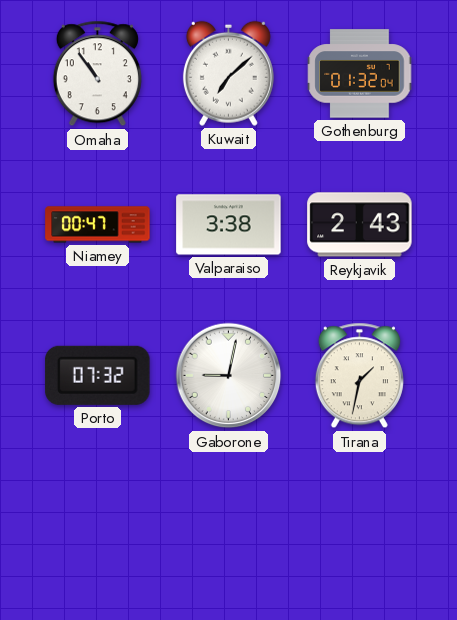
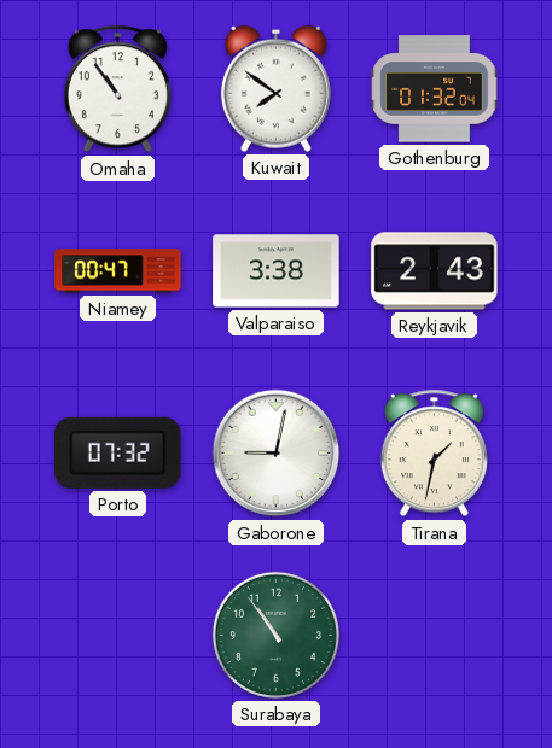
Kuwait: 7:08 -> 7:51
Surabaya: none -> 10:54
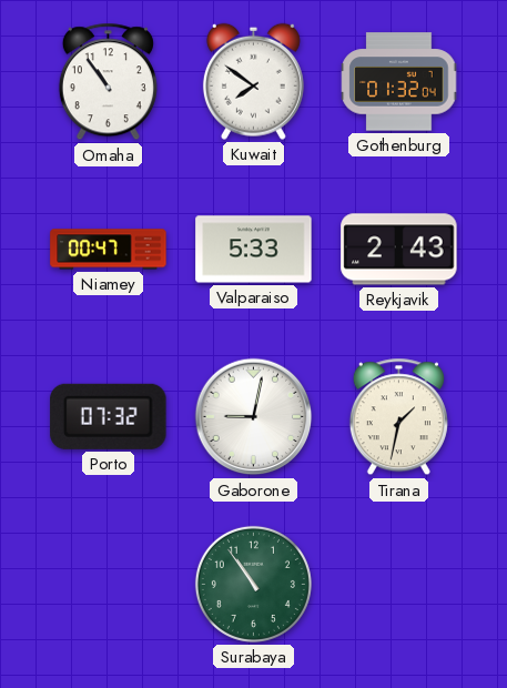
Valparaiso: 3:38 -> 5:33
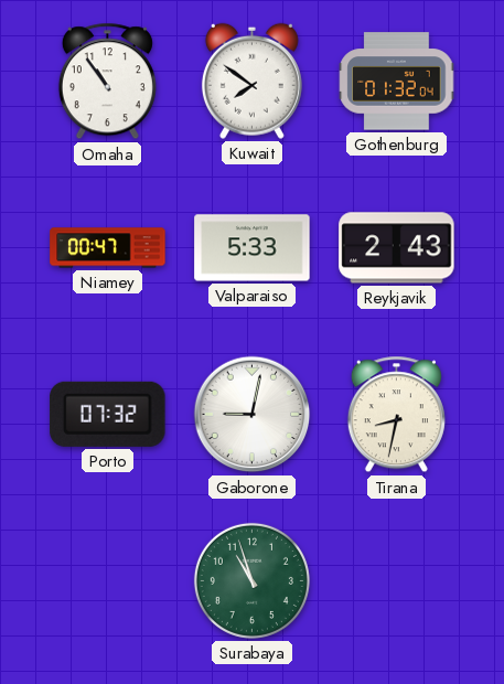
Tirana: 1:32 -> 8:32
Surabaya: 10:54 -> 10:57
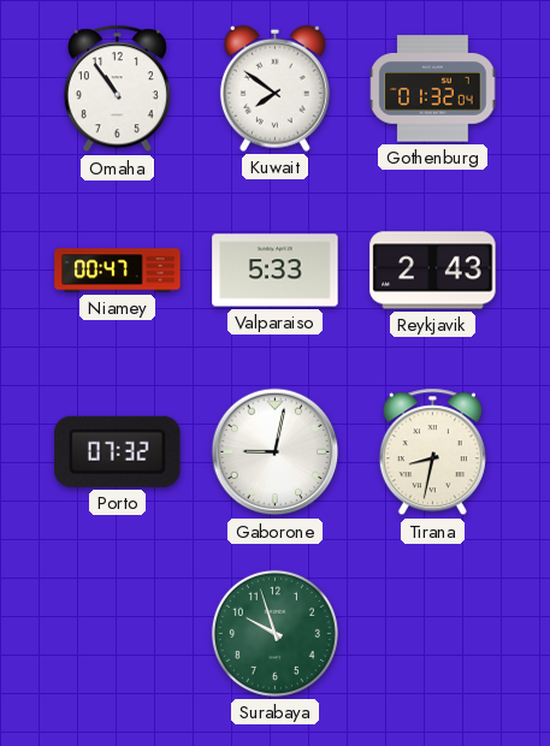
Surabaya: 10:57 -> 9:57
